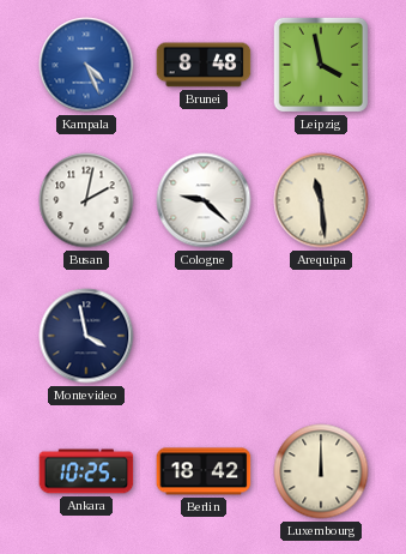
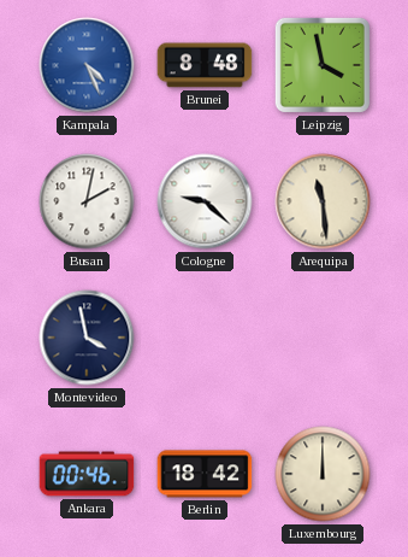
Ankara: 10:25 -> 00:46
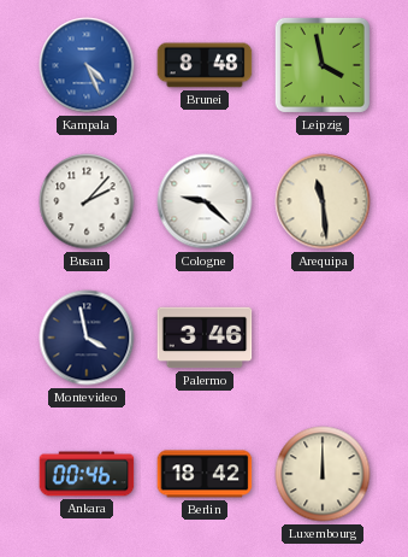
Busan: 2:02 -> 2:07
Palermo: none -> 3:46
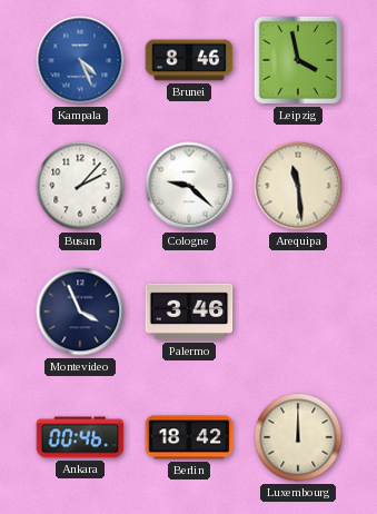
Brunei: 8:48 -> 8:46
Montevideo: 3:58 -> 3:56
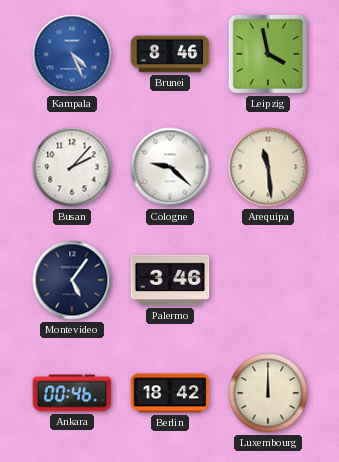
Montevideo: 3:56 -> 5:06
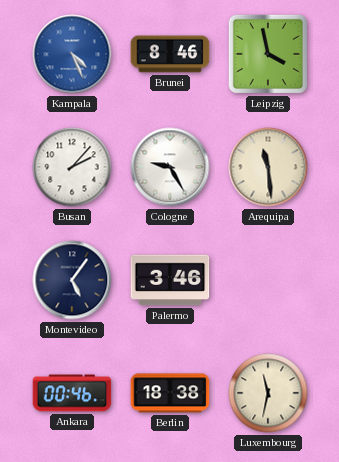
Cologne: 9:22 -> 9:25
Berlin: 18:42 -> 18:38
Luxembourg: 12:00 -> 11:32
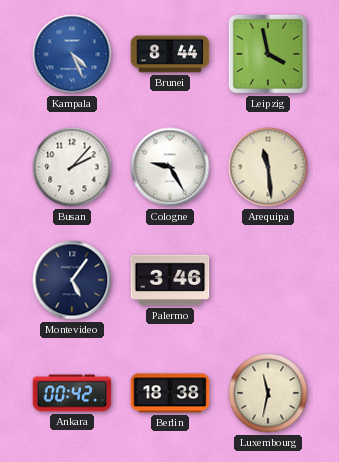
Brunei: 8:46 -> 8:44
Ankara: 00:46 -> 00:42
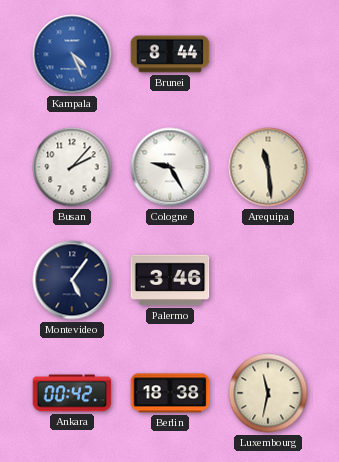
Leipzig: 3:58 -> none
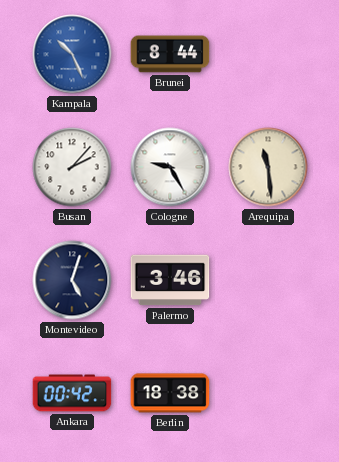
Kampala: 4:26 -> 10:26
Montevideo: 5:06 -> 5:03
Luxembourg: 11:32 -> none
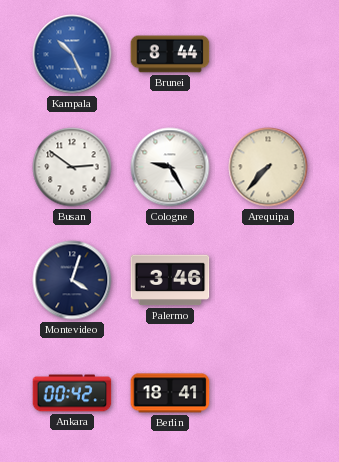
Busan: 2:07 -> 2:51
Arequipa: 11:29 -> 7:37
Montevideo: 5:03 -> 4:03
Berlin: 18:38 -> 18:41
